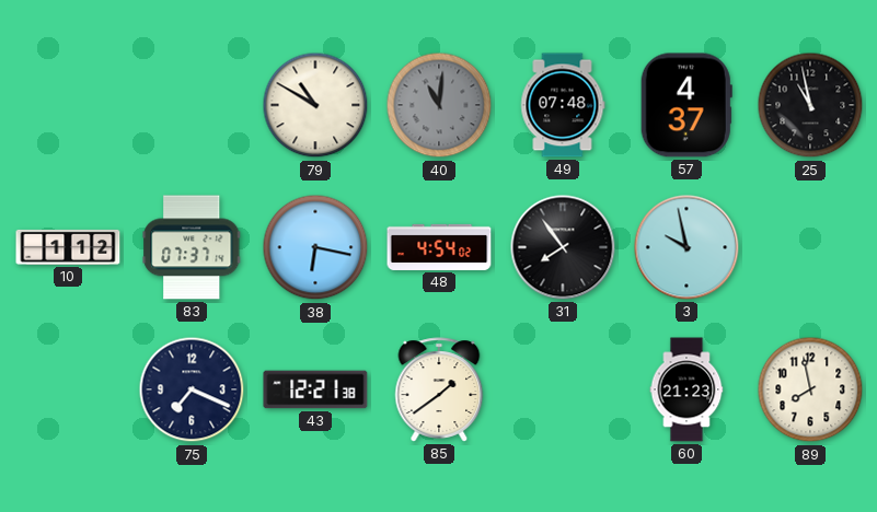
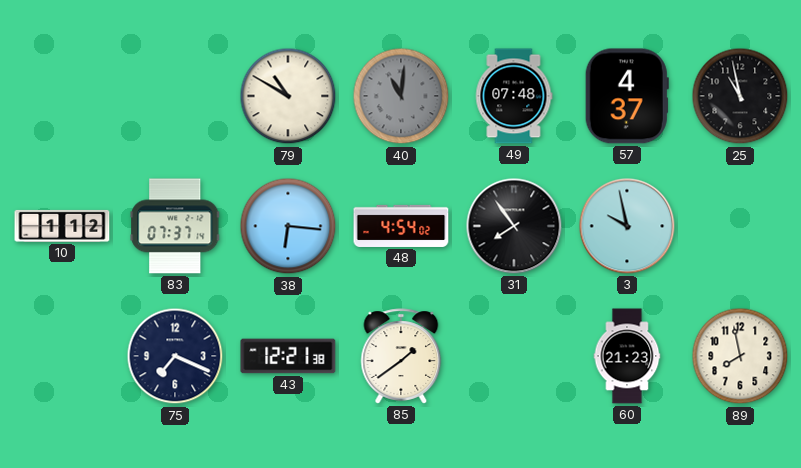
38: 6:17 -> 6:16
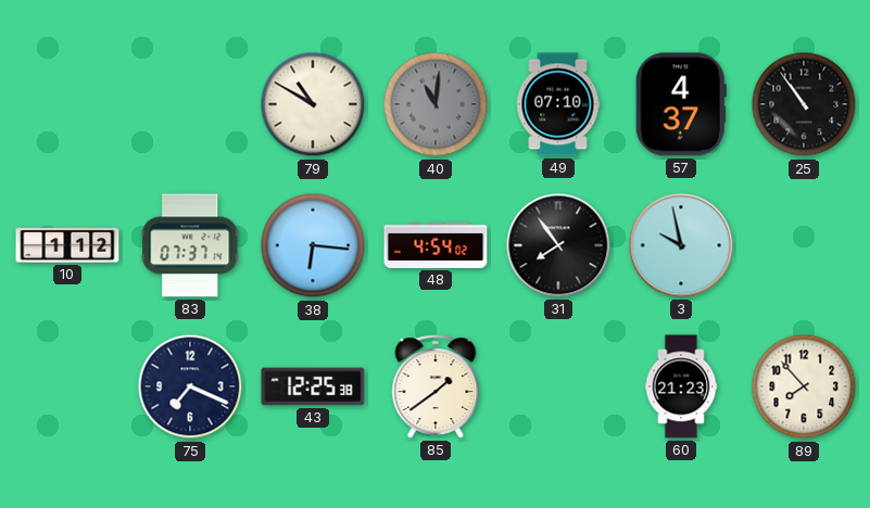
49: 07:48 -> 07:10
25: 10:58 -> 10:54
43: 12:21 -> 12:25
89: 7:58 -> 7:53
